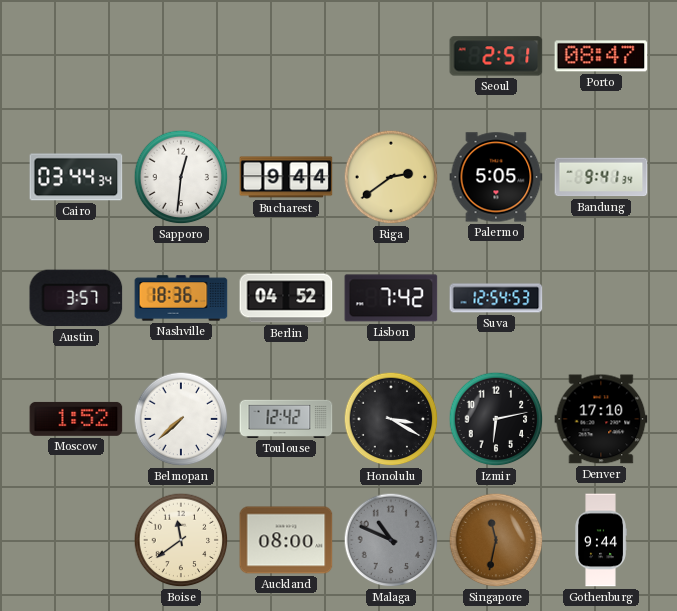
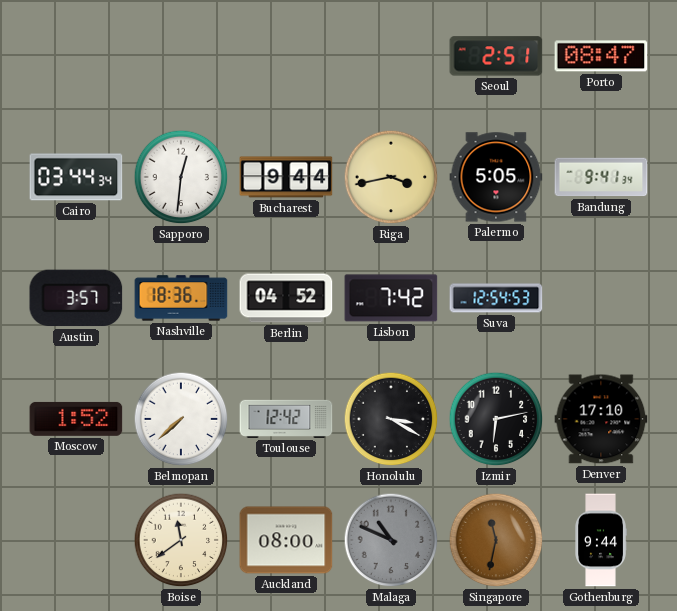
Riga: 2:39 -> 3:43
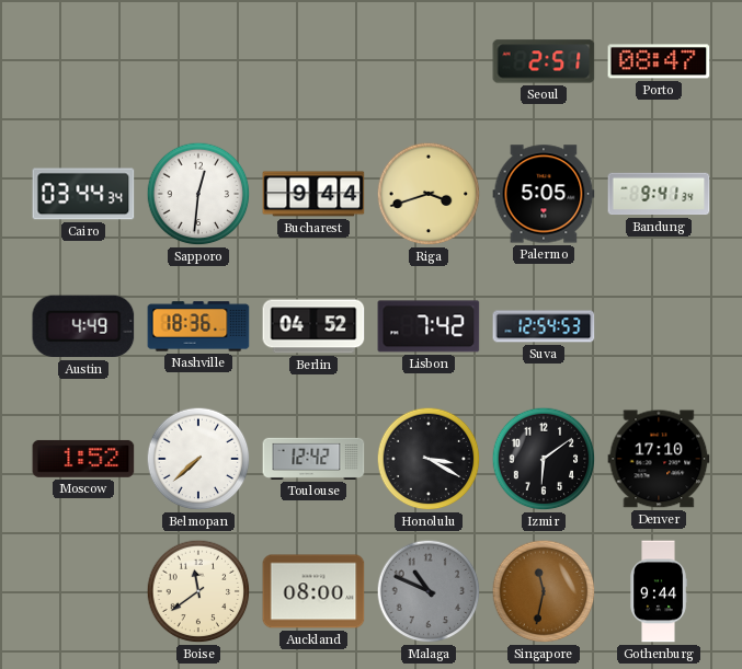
Riga: 3:43 -> 3:42
Austin: 3:57 -> 4:49
Izmir: 6:13 -> 6:09
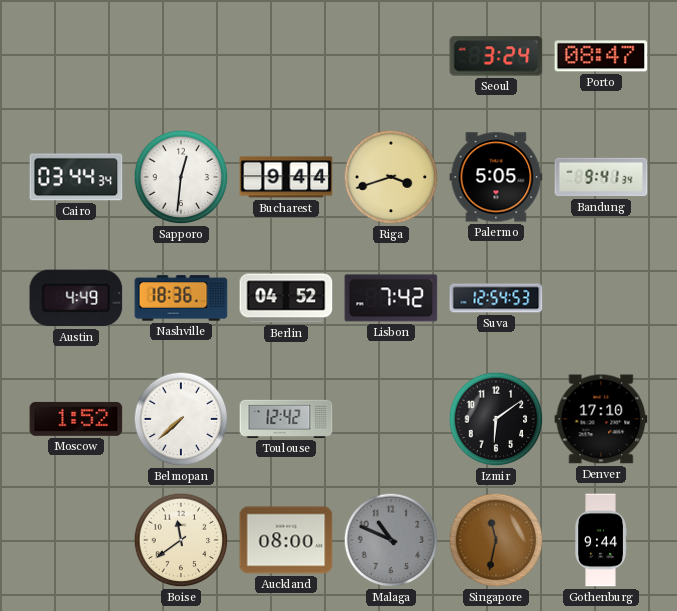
Seoul: 2:51 -> 3:24
Honolulu: 3:20 -> none
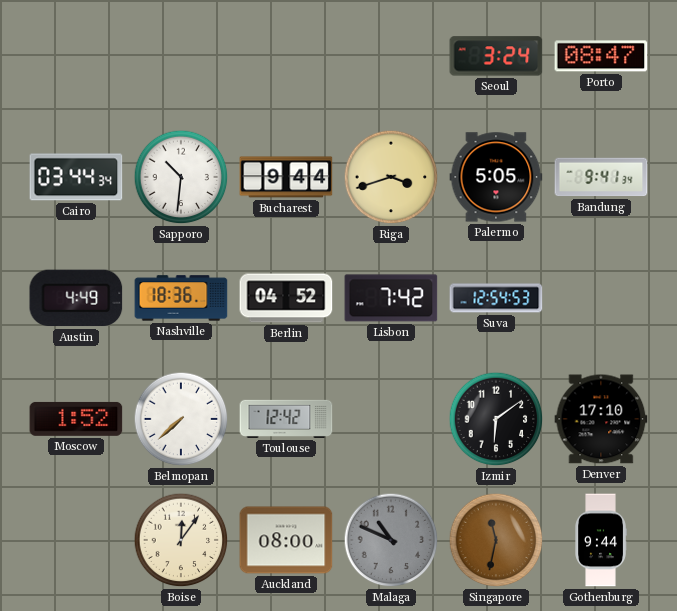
Sapporo: 12:31 -> 10:31
Boise: 11:39 -> 12:06
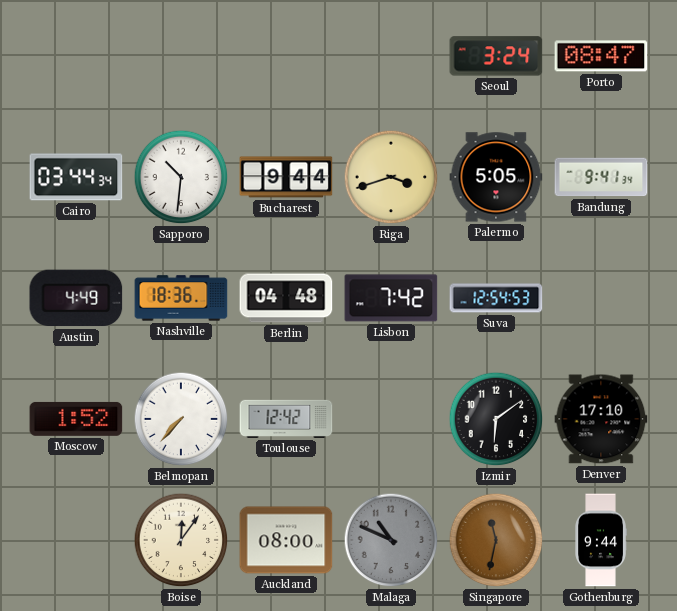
Berlin: 04:52 -> 04:48
Belmopan: 7:38 -> 7:37
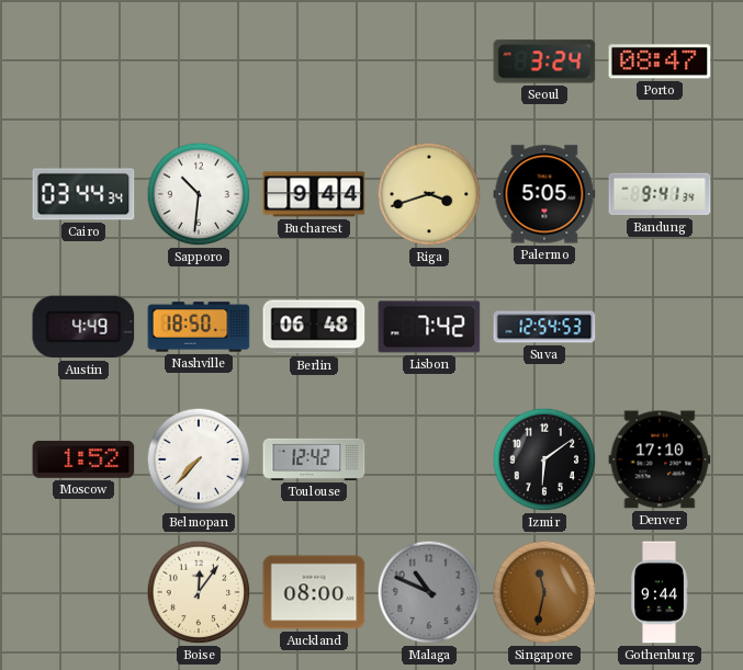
Nashville: 18:36 -> 18:50
Berlin: 04:48 -> 06:48
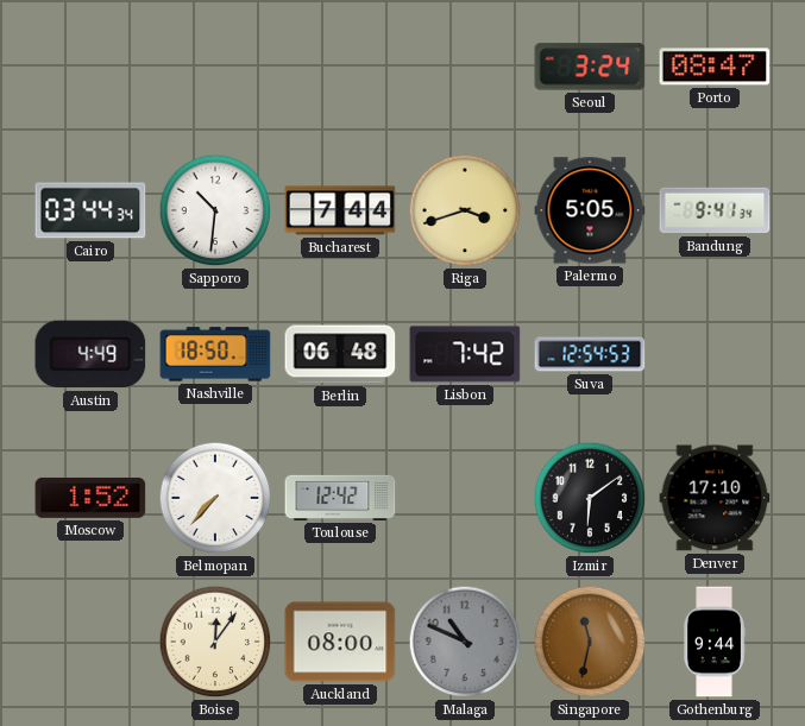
Bucharest: 9:44 -> 7:44
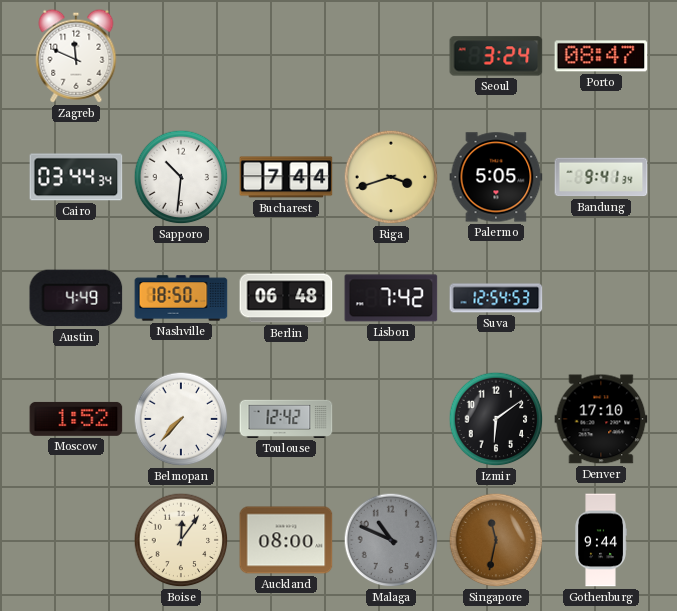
Zagreb: none -> 11:49
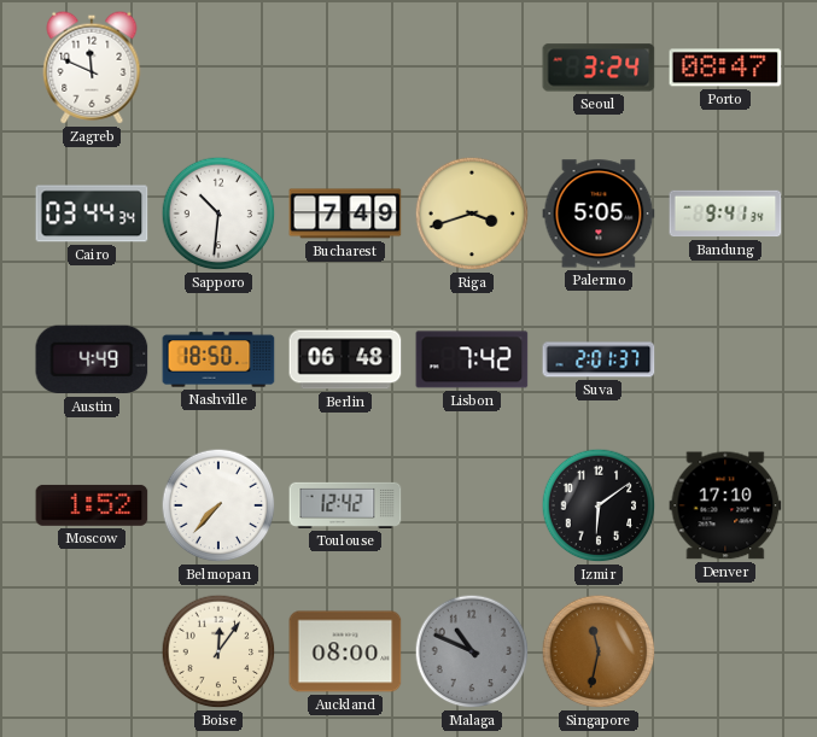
Bucharest: 7:44 -> 7:49
Suva: 12:54 -> 2:01
Gothenburg: 9:44 -> none
